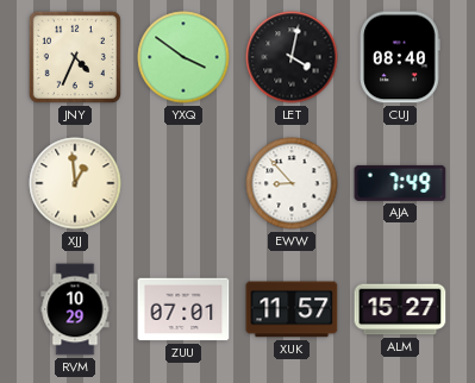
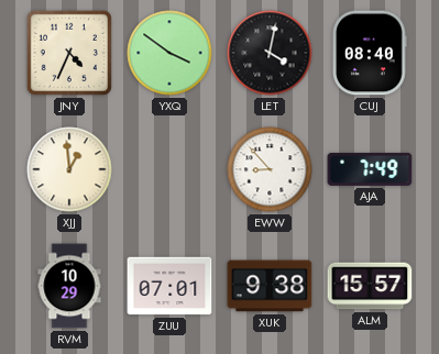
XUK: 11:57 -> 9:38
ALM: 15:27 -> 15:57
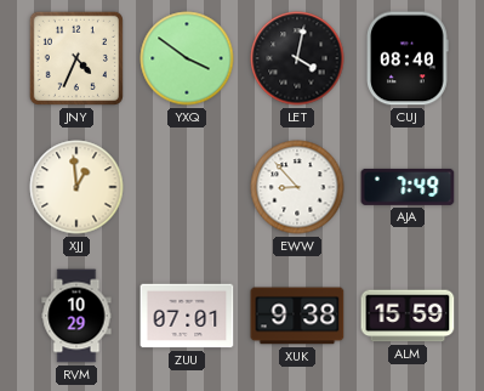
ALM: 15:57 -> 15:59
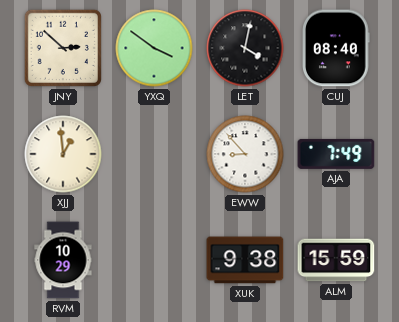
JNY: 4:34 -> 2:52
ZUU: 07:01 -> none
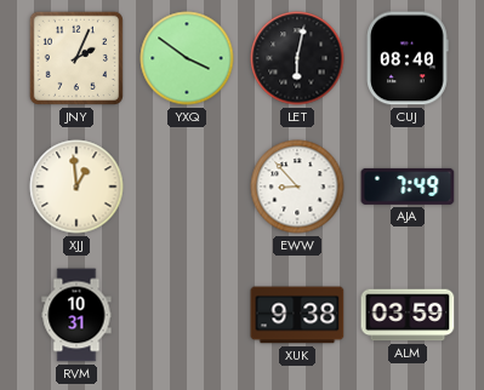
JNY: 2:52 -> 2:04
LET: 4:02 -> 6:02
RVM: 10:29 -> 10:31
ALM: 15:59 -> 03:59
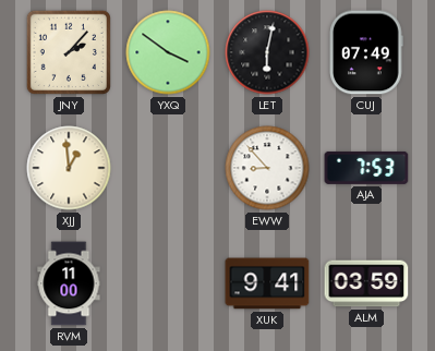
JNY: 2:04 -> 2:07
CUJ: 08:40 -> 07:49
AJA: 7:49 -> 7:53
RVM: 10:31 -> 11:00
XUK: 9:38 -> 9:41
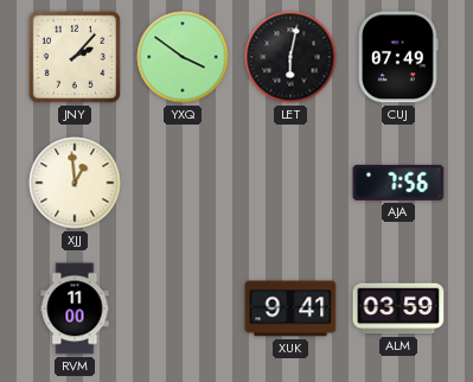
EWW: 8:53 -> none
AJA: 7:53 -> 7:56
